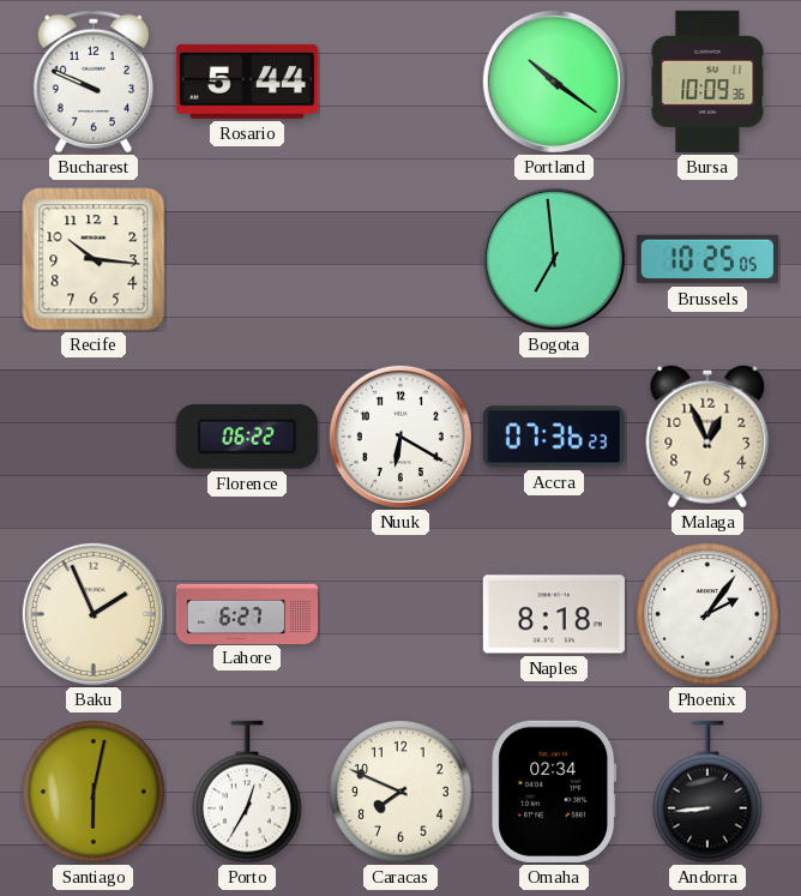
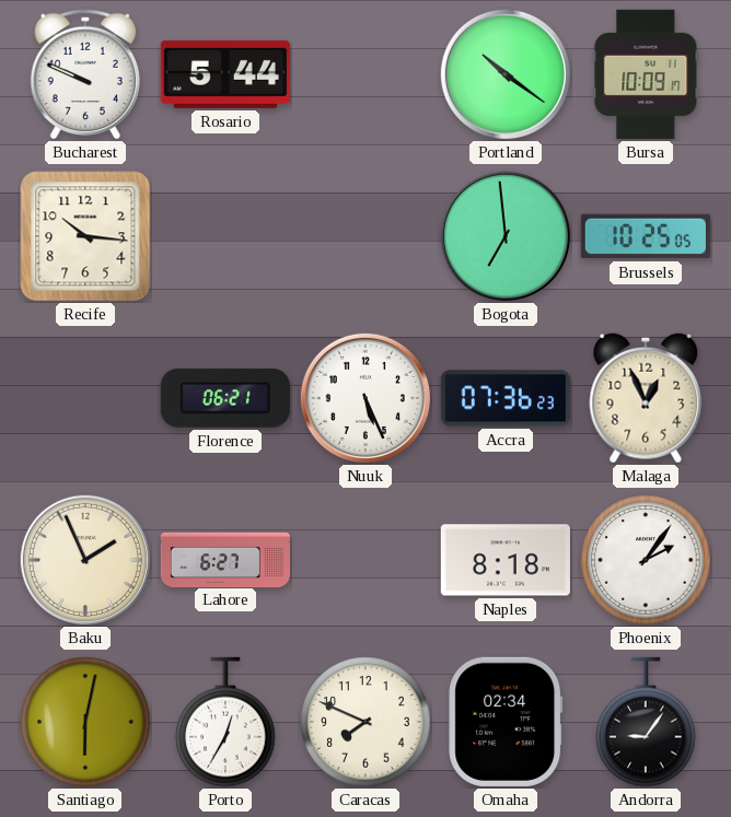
Bursa: 10:09:36 -> 10:09:17
Florence: 06:22 -> 06:21
Nuuk: 6:20 -> 5:26
Andorra: 8:44 -> 9:06
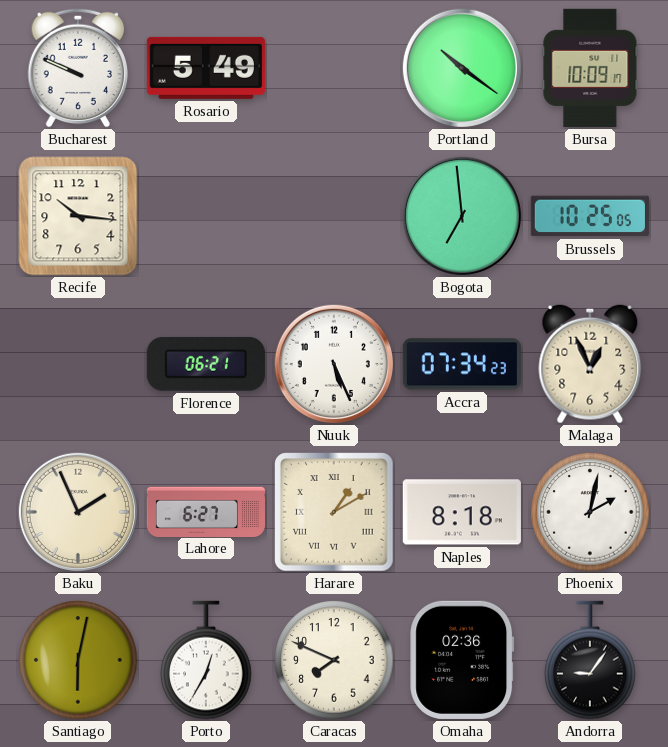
Rosario: 5:44 -> 5:49
Accra: 07:36 -> 07:34
Harare: none -> 1:10
Phoenix: 2:06 -> 2:02
Omaha: 02:34 -> 02:36
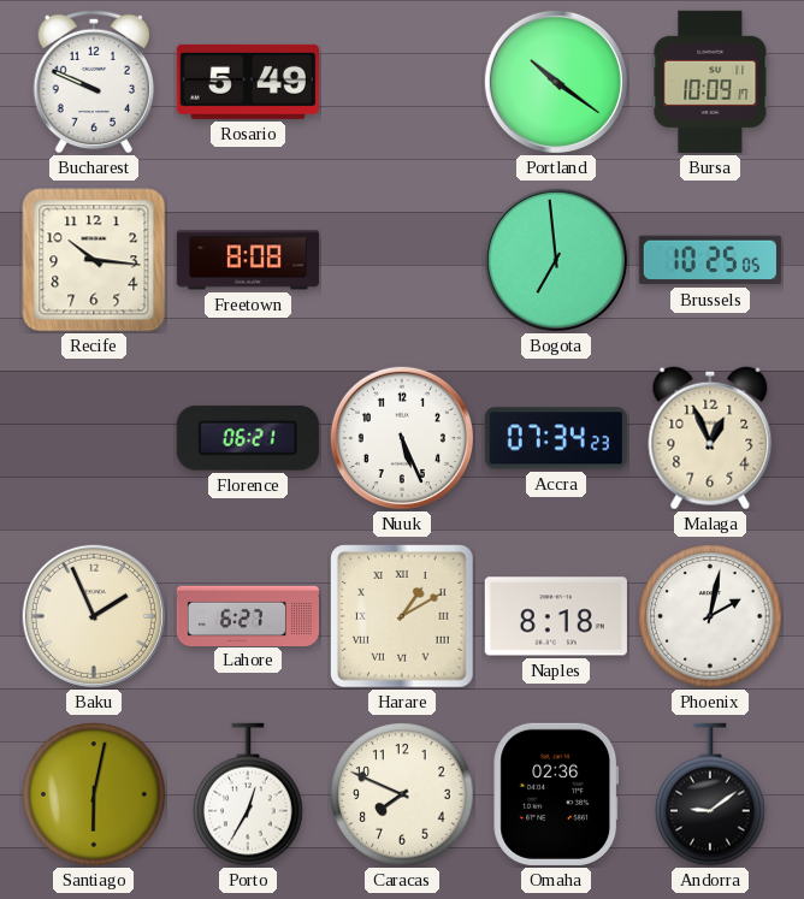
Freetown: none -> 8:08
Andorra: 9:06 -> 9:09
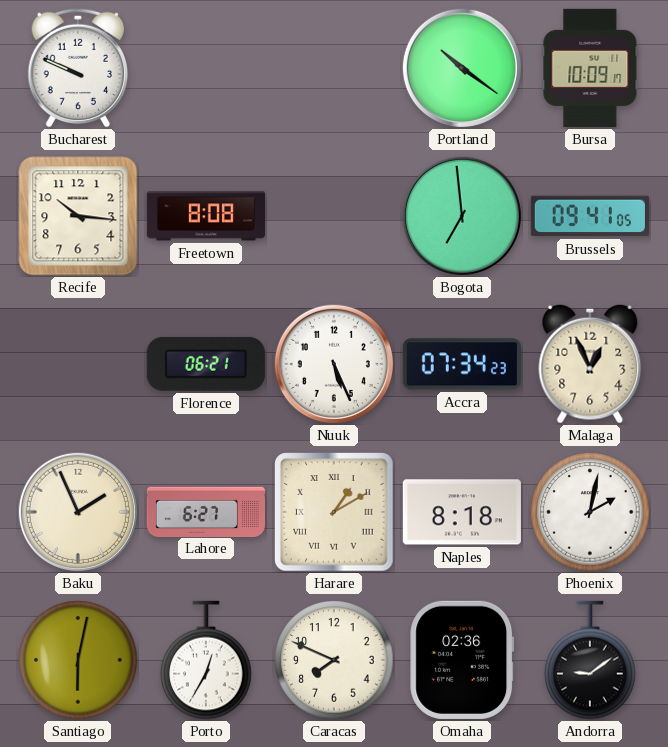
Rosario: 5:49 -> none
Brussels: 10:25 -> 09:41
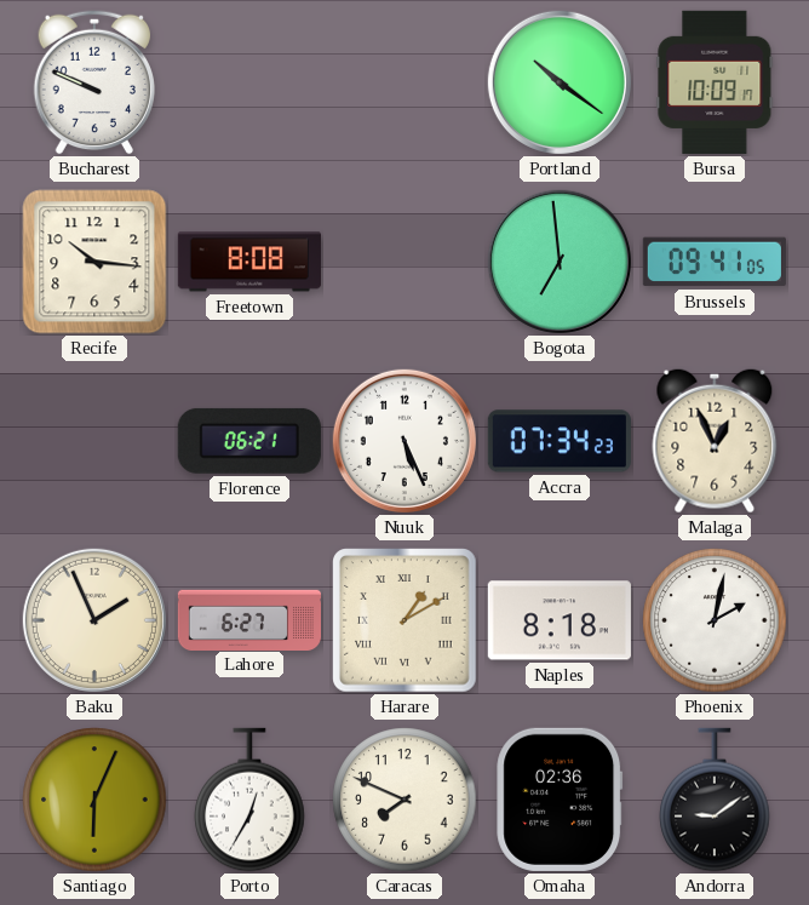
Santiago: 6:02 -> 6:04
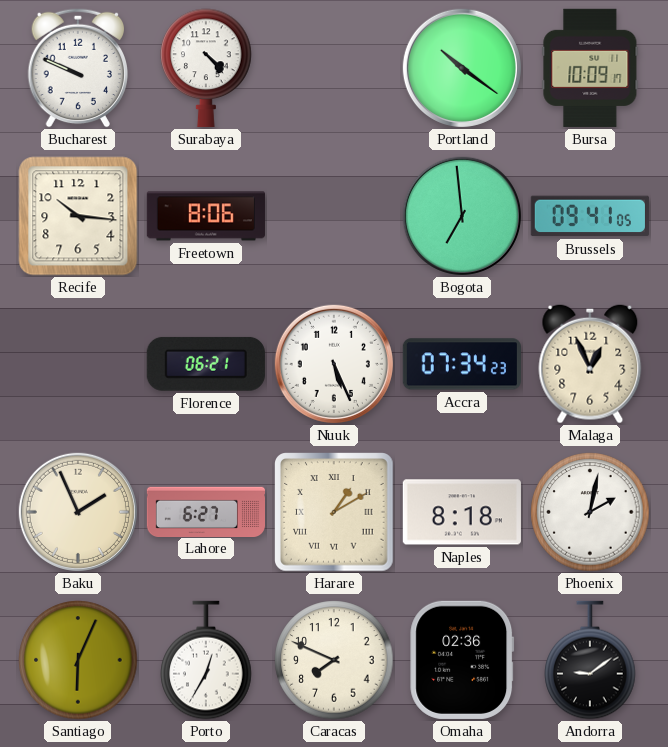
Surabaya: none -> 4:23
Freetown: 8:08 -> 8:06
